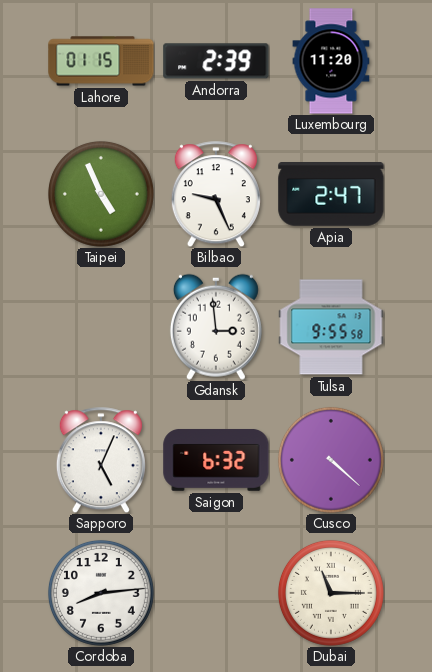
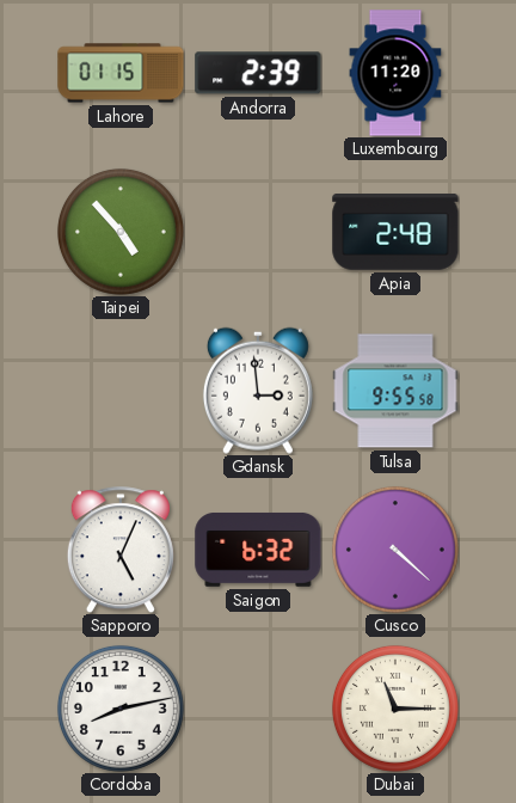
Taipei: 4:56 -> 4:53
Bilbao: 9:26 -> none
Apia: 2:47 -> 2:48
Cordoba: 8:14 -> 8:13
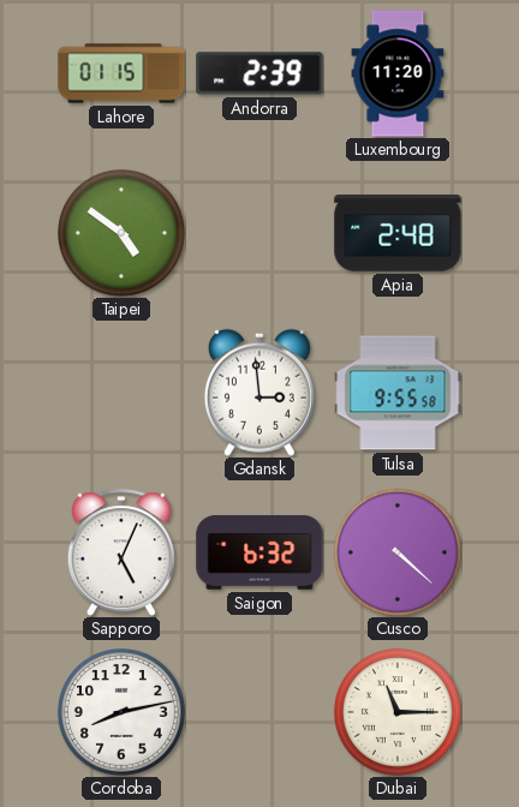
Taipei: 4:53 -> 4:51
